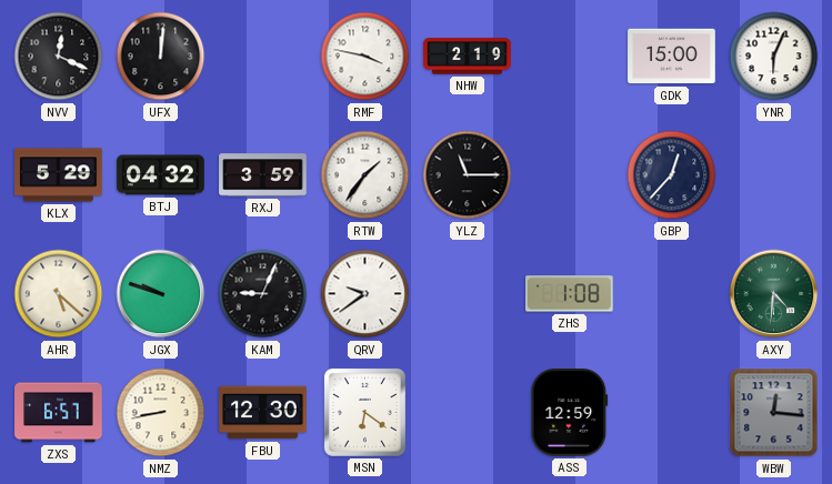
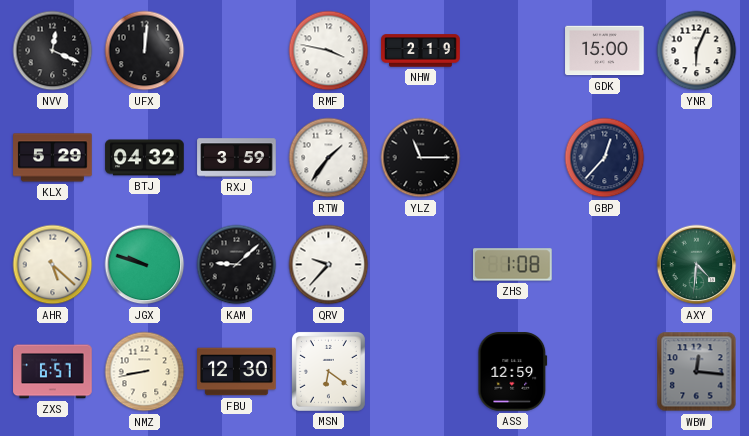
KAM: 9:04 -> 9:08
QRV: 9:39 -> 9:37
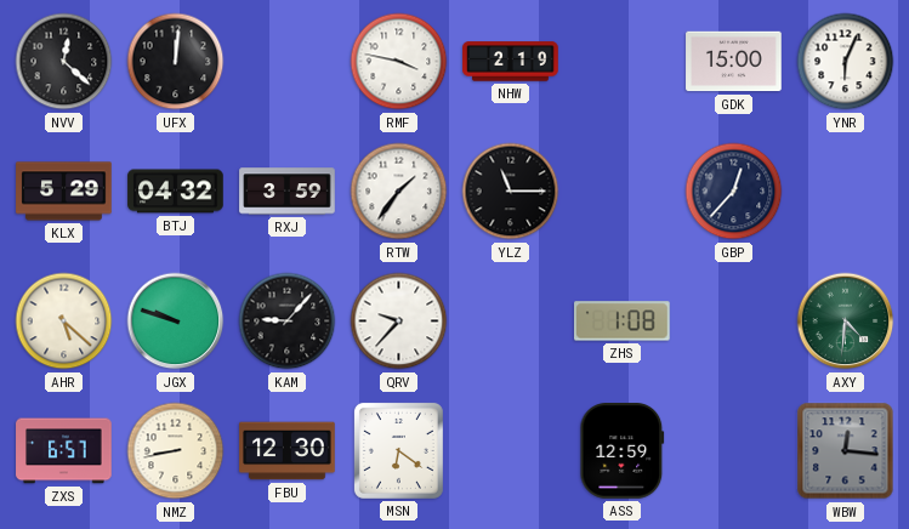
NVV: 12:19 -> 12:22
KAM: 9:08 -> 9:07
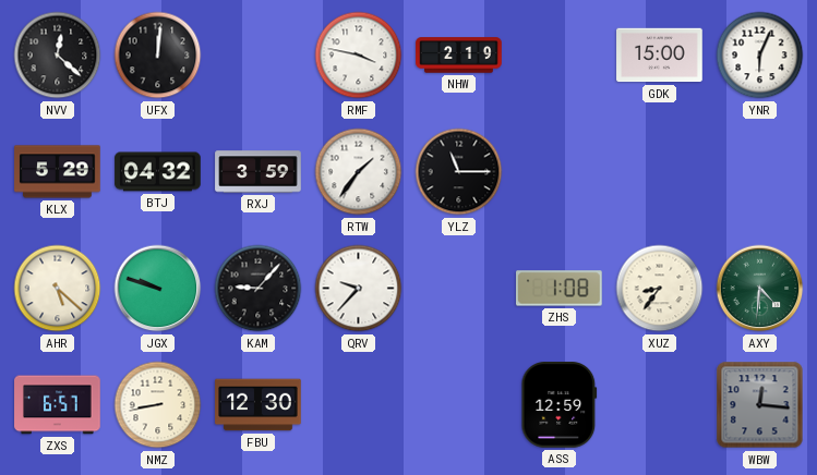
GBP: 12:37 -> none
XUZ: none -> 8:36
MSN: 6:21 -> none
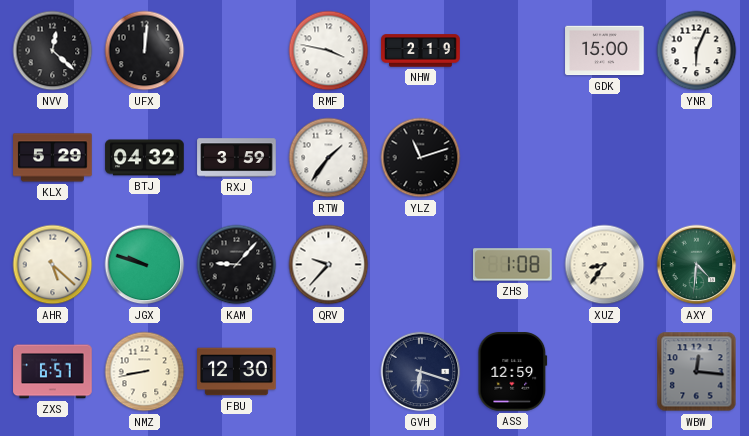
YLZ: 11:15 -> 11:12
GVH: none -> 6:18
